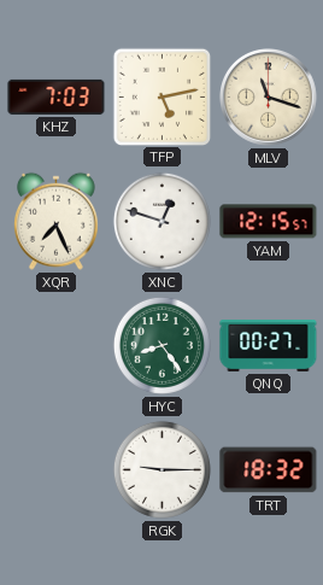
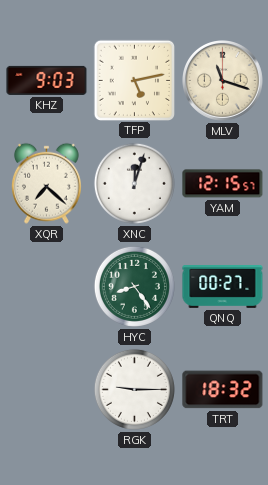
KHZ: 7:03 -> 9:03
XQR: 7:26 -> 7:22
XNC: 12:48 -> 12:03
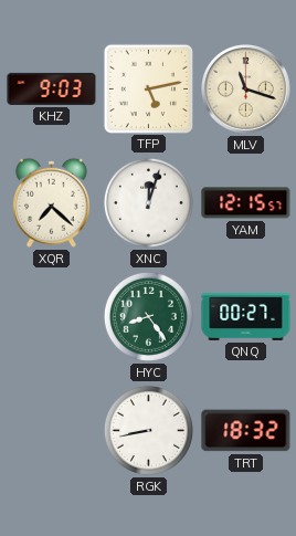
RGK: 9:15 -> 8:43
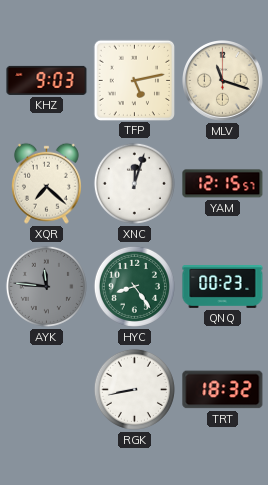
AYK: none -> 11:46
QNQ: 00:27 -> 00:23
